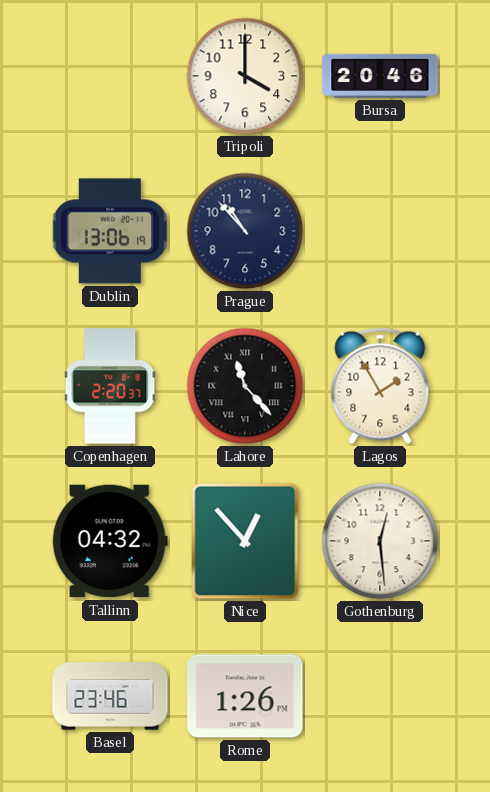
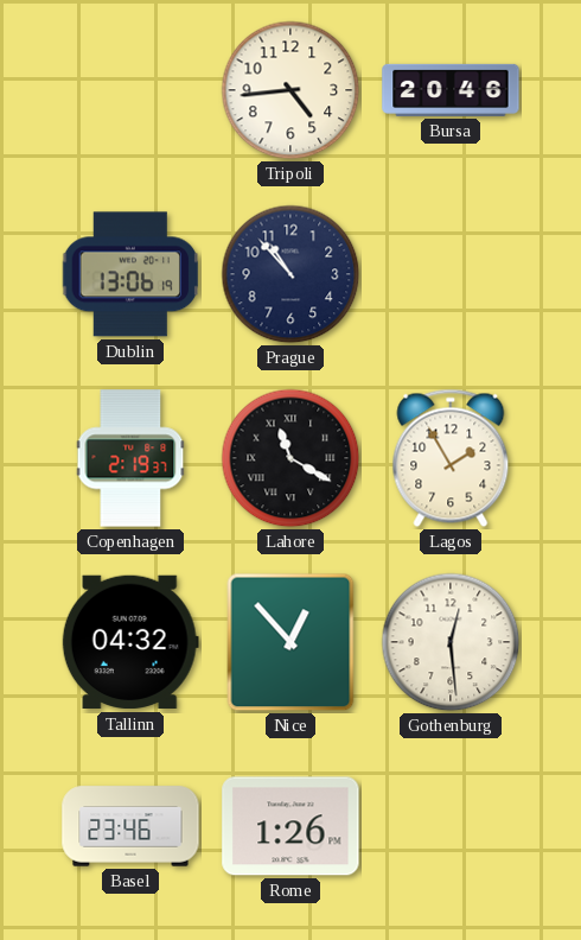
Tripoli: 4:00 -> 4:44
Copenhagen: 2:20 -> 2:19
Lahore: 11:23 -> 11:20
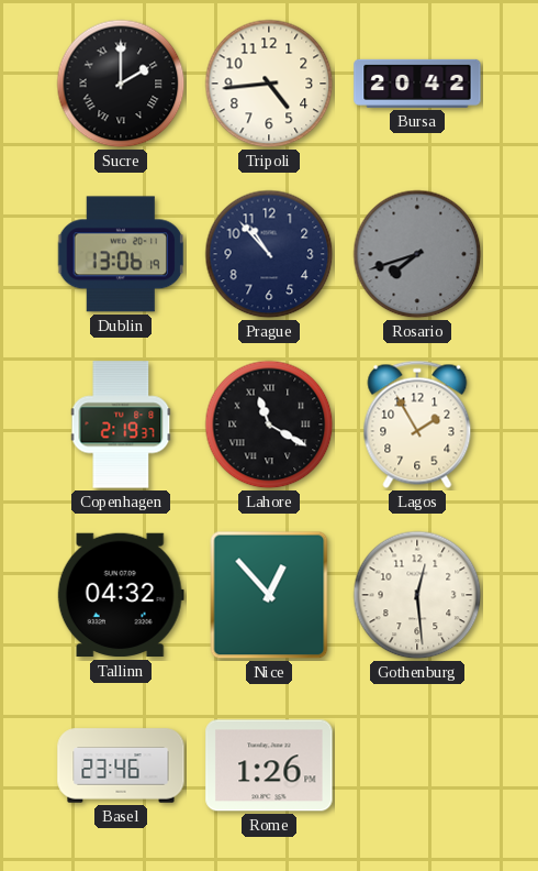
Sucre: none -> 2:00
Bursa: 20:46 -> 20:42
Rosario: none -> 7:42
